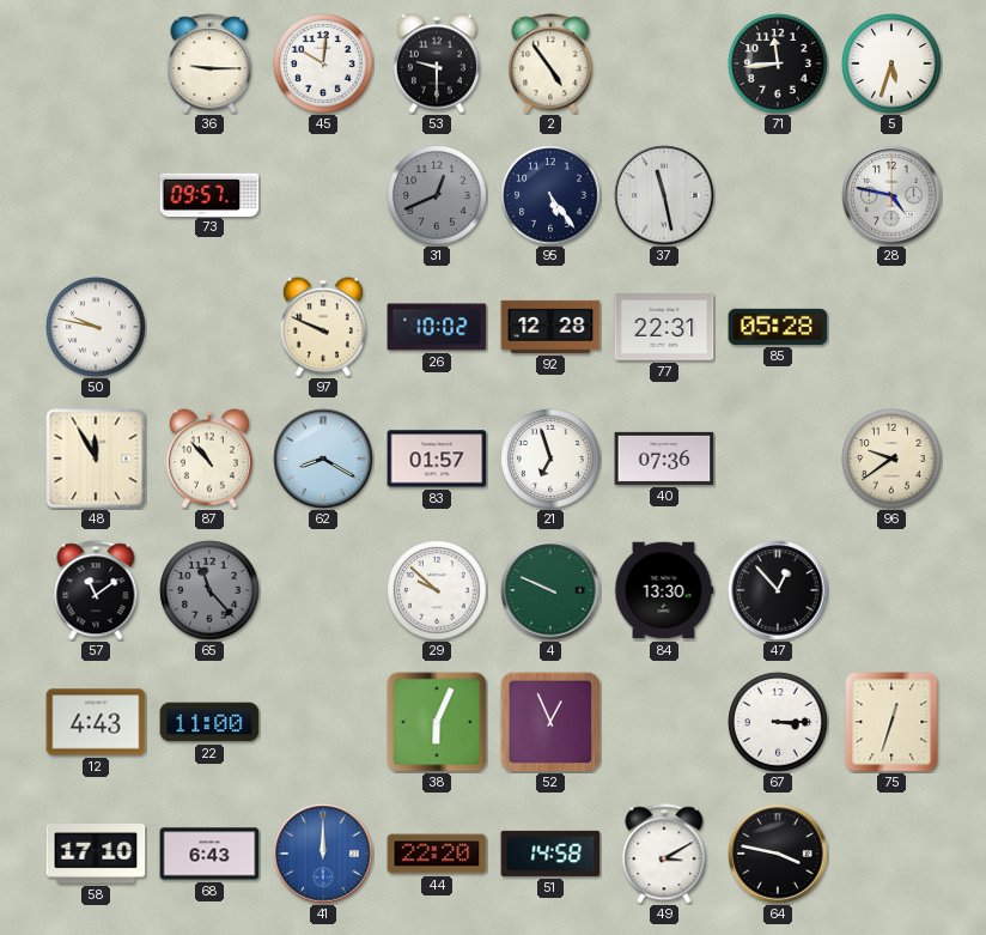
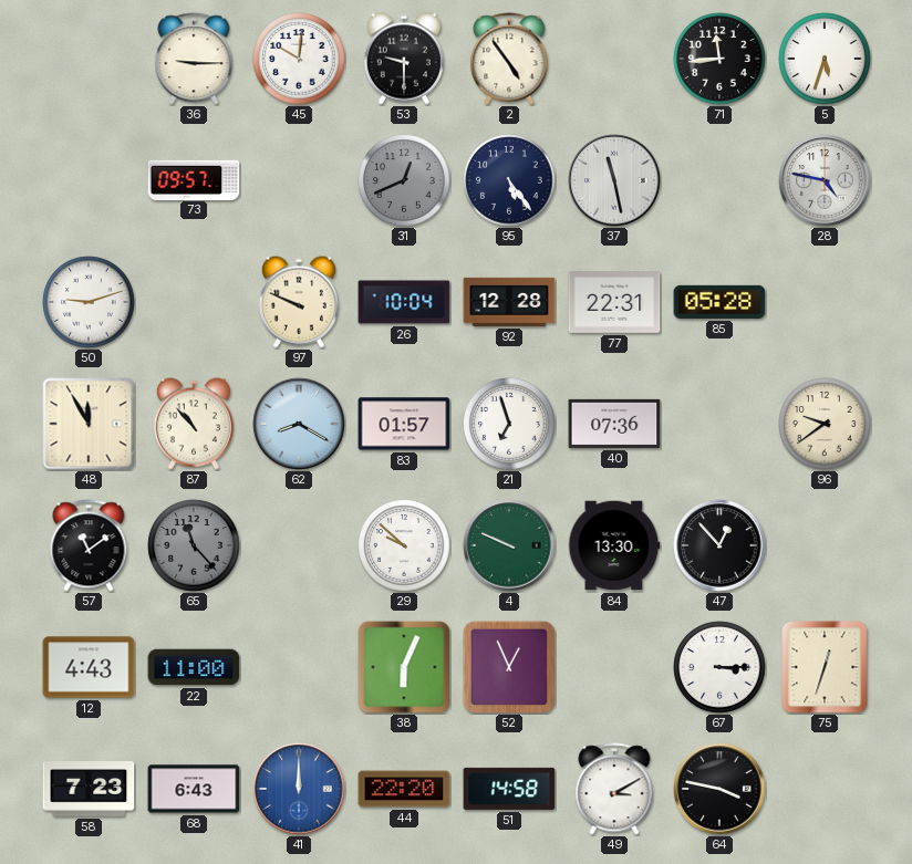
50: 9:47 -> 9:12
26: 10:02 -> 10:04
58: 17:10 -> 7:23
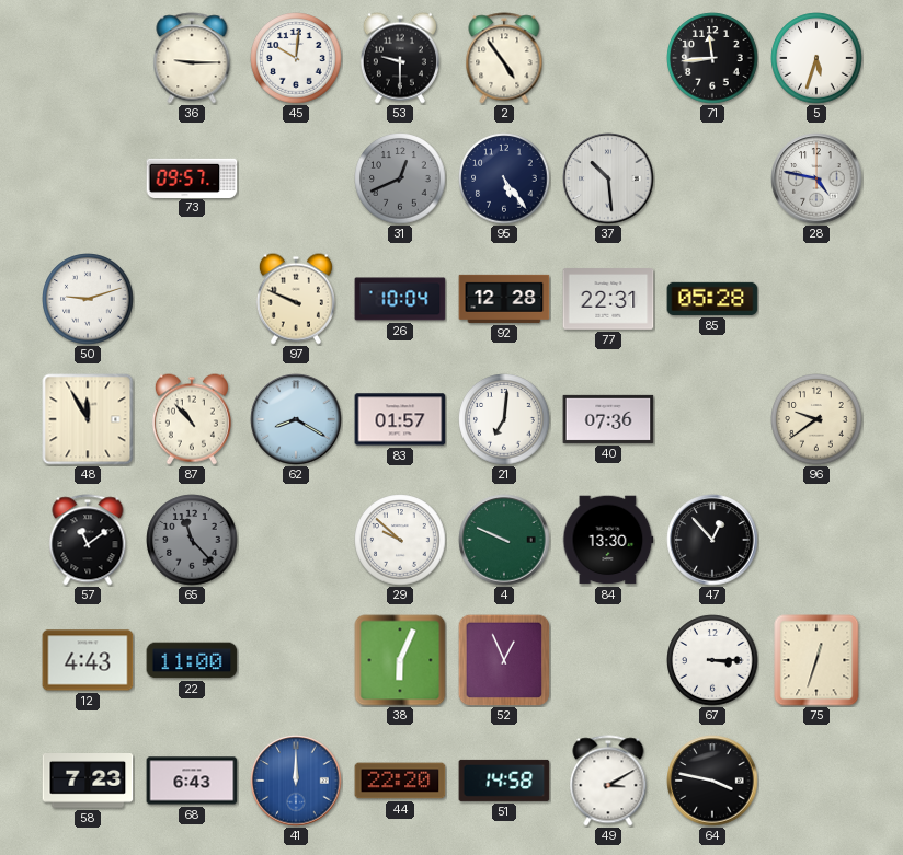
37: 11:28 -> 10:29
21: 6:57 -> 7:01
